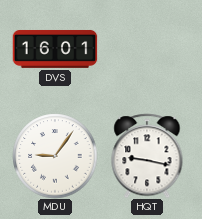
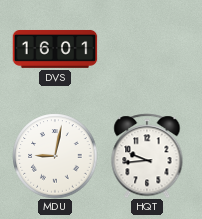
MDU: 9:06 -> 9:02
HQT: 9:17 -> 9:44
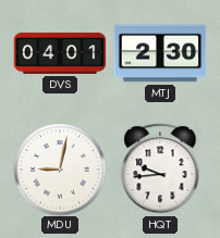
DVS: 16:01 -> 04:01
MTJ: none -> 2:30
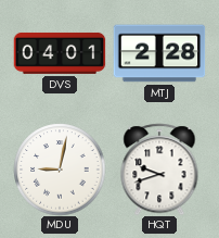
MTJ: 2:30 -> 2:28
HQT: 9:44 -> 9:42
